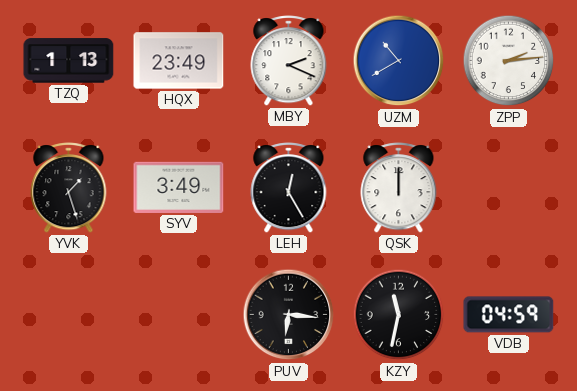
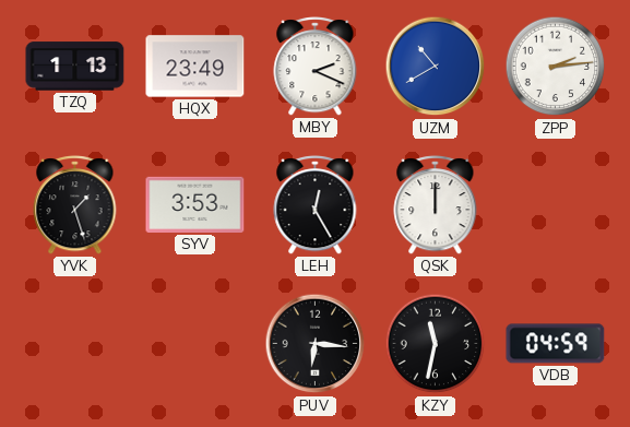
SYV: 3:49 -> 3:53
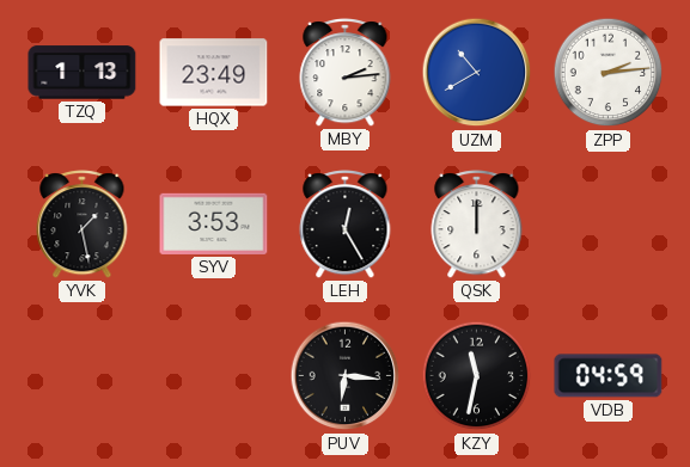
MBY: 2:19 -> 2:14
YVK: 1:27 -> 1:28
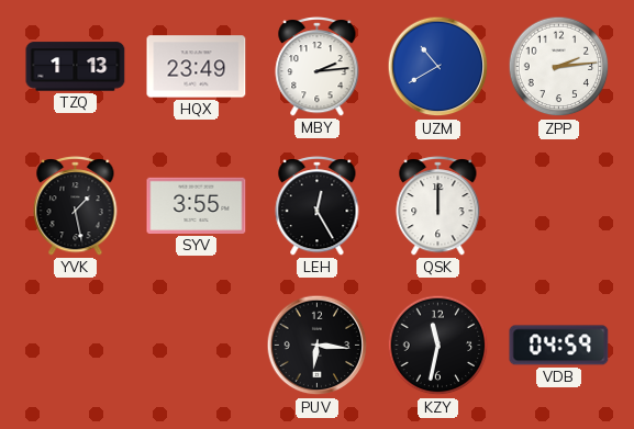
SYV: 3:53 -> 3:55
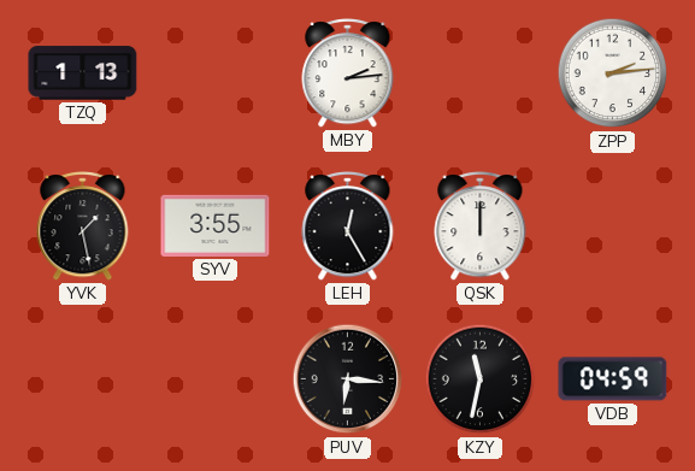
HQX: 23:49 -> none
UZM: 10:40 -> none
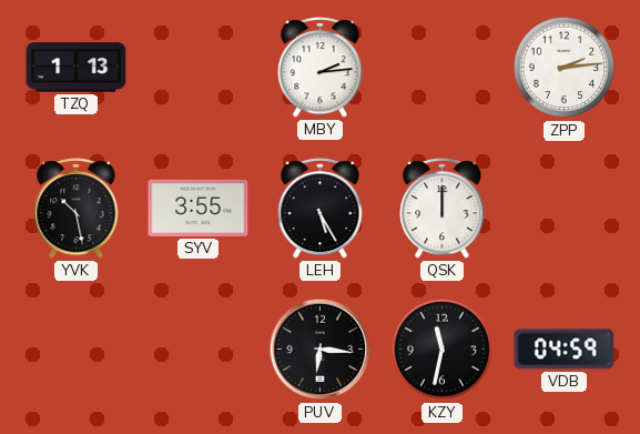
YVK: 1:28 -> 10:28
LEH: 12:25 -> 5:25
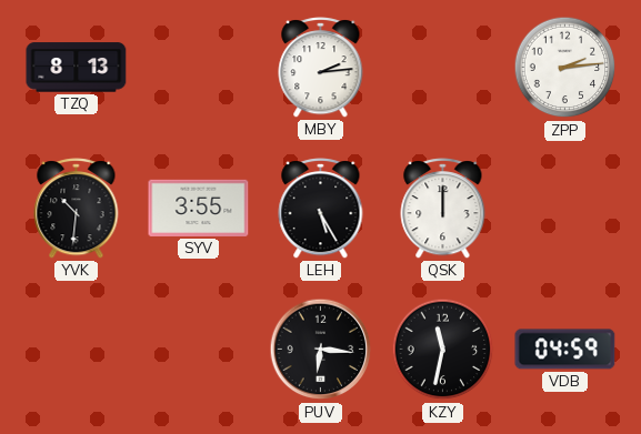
TZQ: 1:13 -> 8:13
YVK: 10:28 -> 10:31
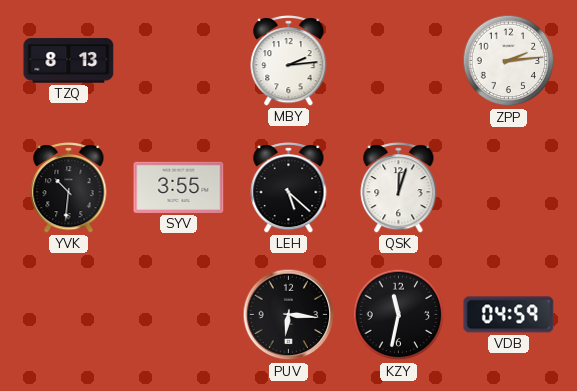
LEH: 5:25 -> 5:22
QSK: 12:00 -> 12:03
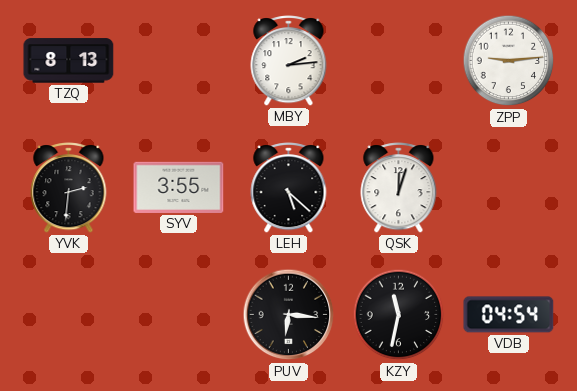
ZPP: 2:14 -> 9:14
YVK: 10:31 -> 2:31
VDB: 04:59 -> 04:54
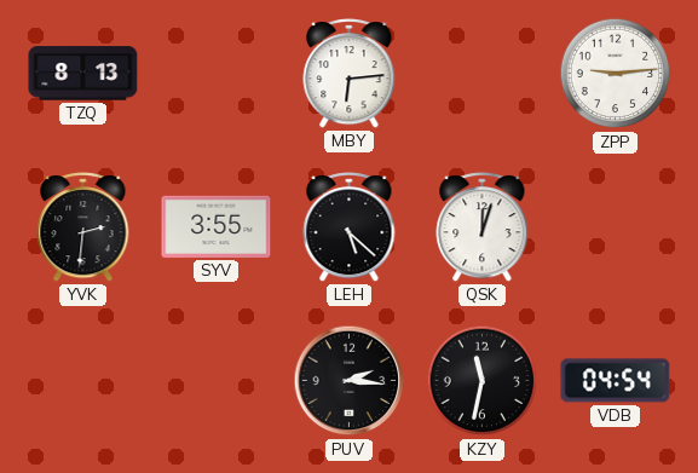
MBY: 2:14 -> 6:14
PUV: 6:16 -> 2:16
